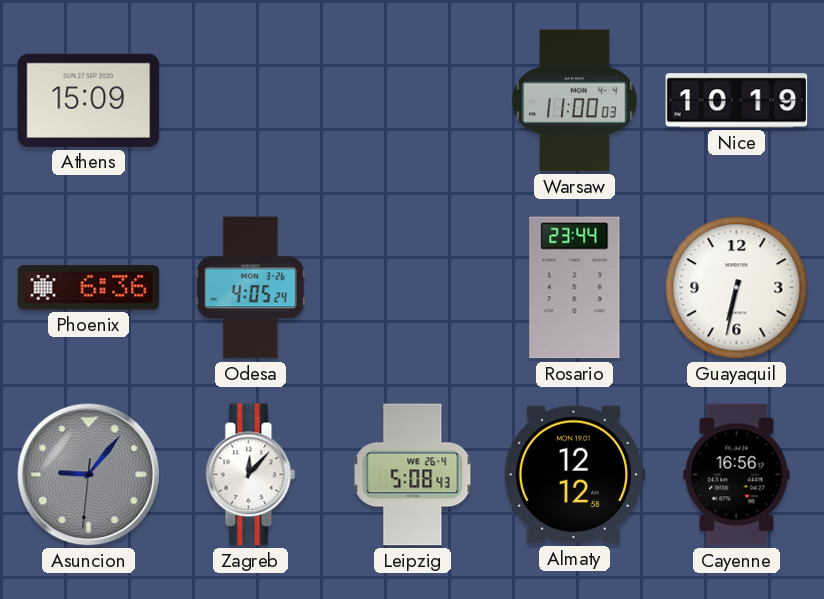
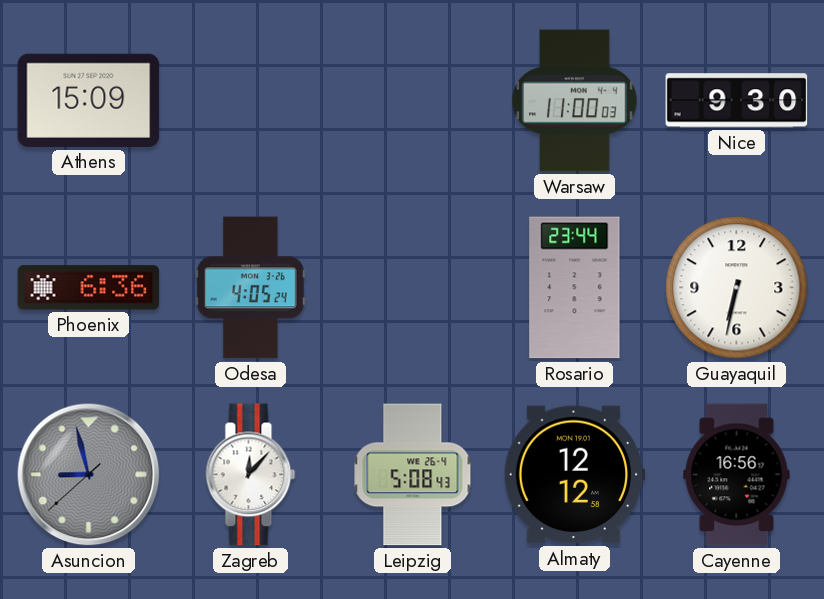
Nice: 10:19 -> 9:30
Asuncion: 9:06 -> 8:57
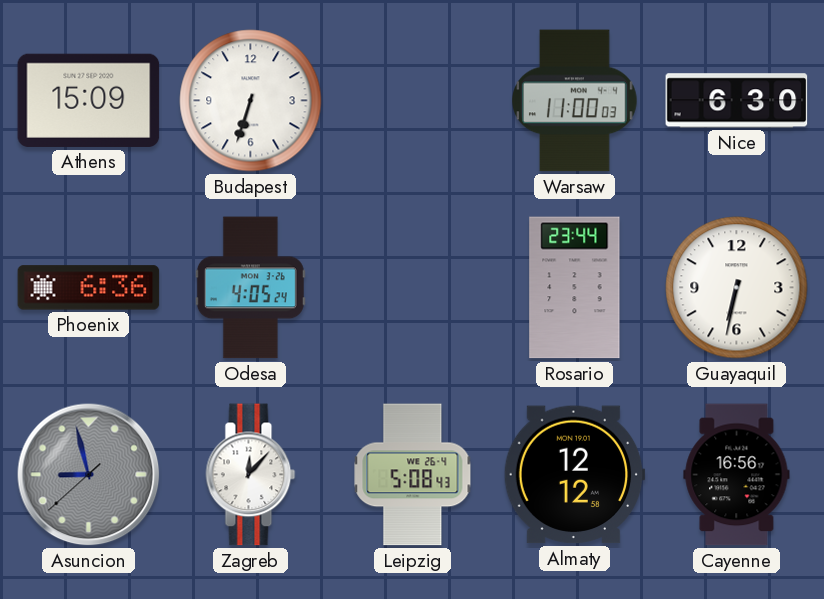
Budapest: none -> 6:33
Nice: 9:30 -> 6:30
